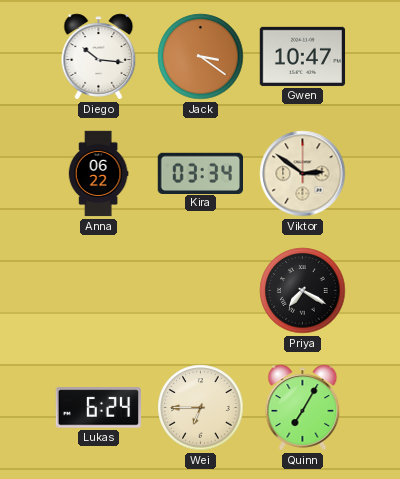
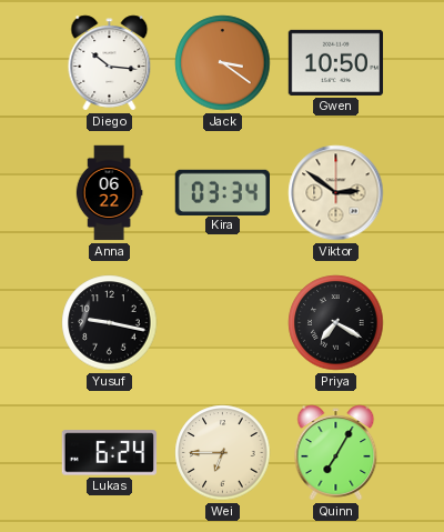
Gwen: 10:47 -> 10:50
Yusuf: none -> 9:17
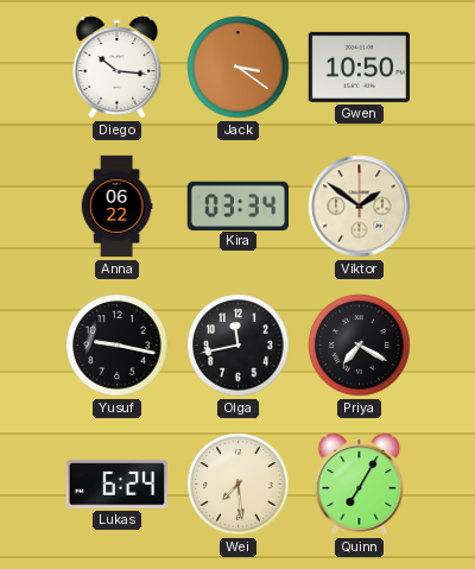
Viktor: 2:51 -> 1:51
Olga: none -> 11:43
Wei: 6:45 -> 7:29
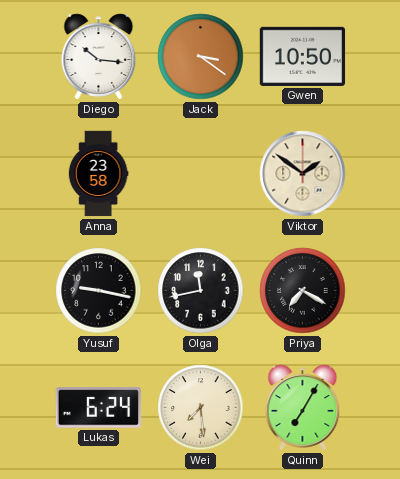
Anna: 06:22 -> 23:58
Kira: 03:34 -> none
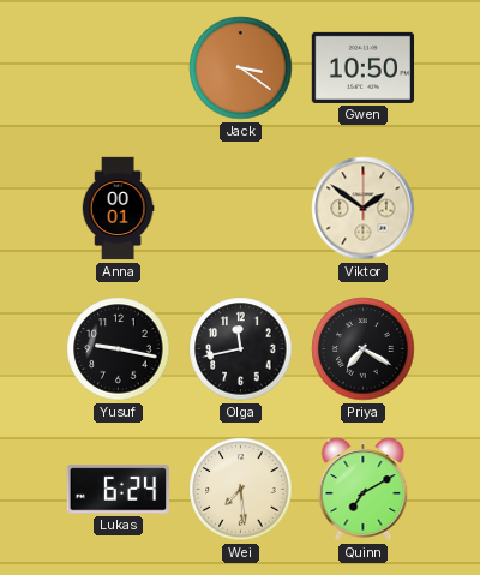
Diego: 10:16 -> none
Anna: 23:58 -> 00:01
Quinn: 7:05 -> 7:10
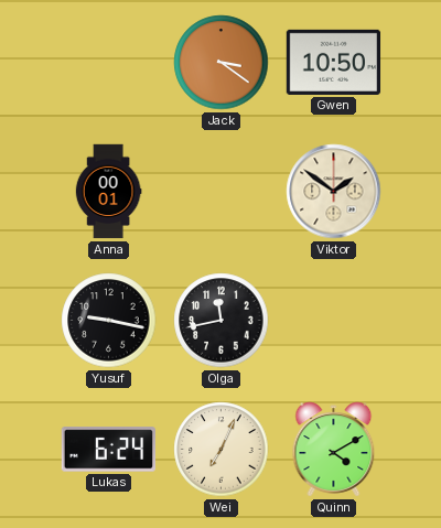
Priya: 7:20 -> none
Wei: 7:29 -> 7:04
Quinn: 7:10 -> 4:10
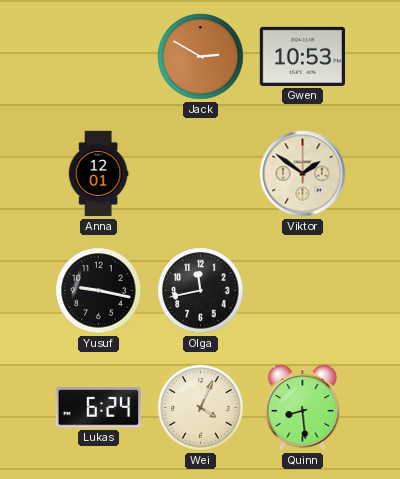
Jack: 3:21 -> 2:50
Gwen: 10:50 -> 10:53
Anna: 00:01 -> 12:01
Wei: 7:04 -> 4:04
Quinn: 4:10 -> 8:29
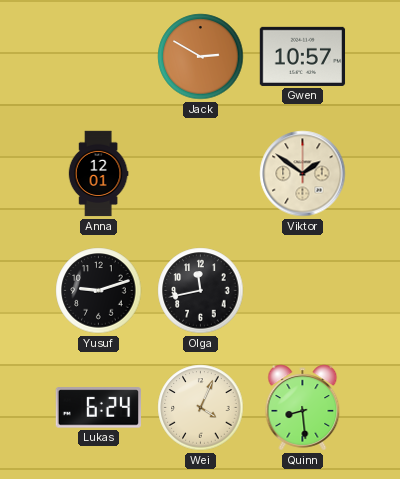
Gwen: 10:53 -> 10:57
Yusuf: 9:17 -> 9:12
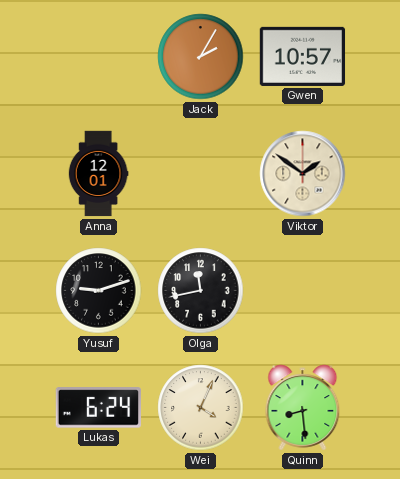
Jack: 2:50 -> 2:05
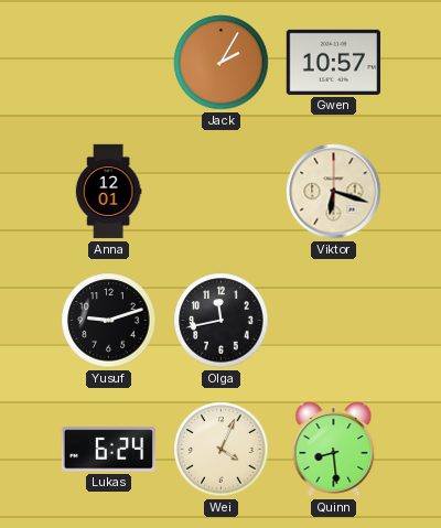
Viktor: 1:51 -> 6:18
